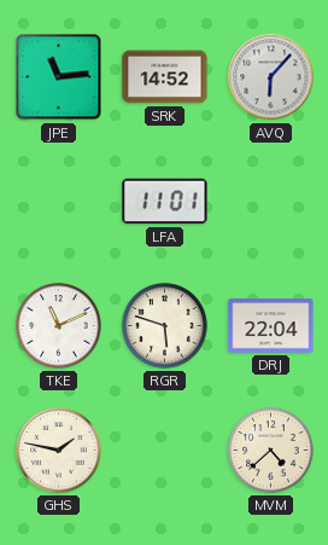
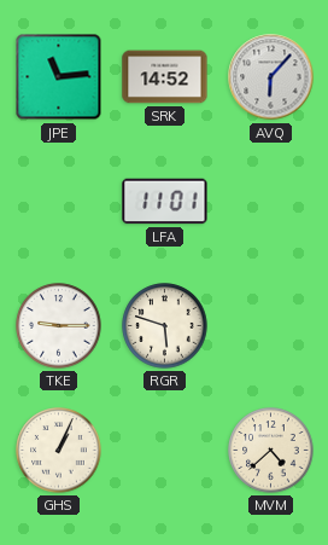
TKE: 11:11 -> 9:15
DRJ: 22:04 -> none
GHS: 1:47 -> 1:04
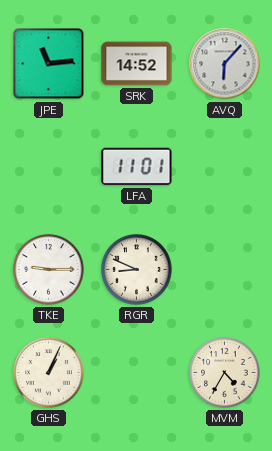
RGR: 5:48 -> 8:49
MVM: 4:38 -> 4:35
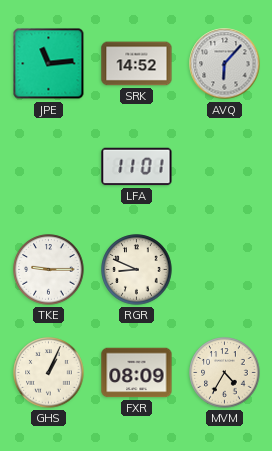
FXR: none -> 08:09
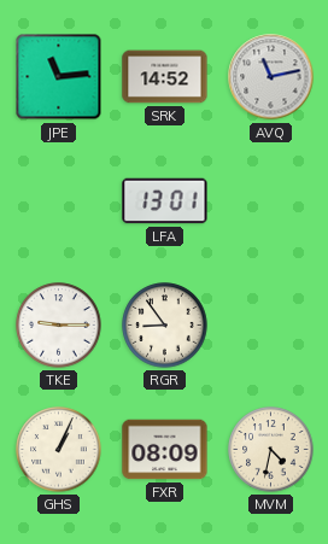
AVQ: 6:07 -> 11:13
LFA: 11:01 -> 13:01
RGR: 8:49 -> 8:54
MVM: 4:35 -> 4:32
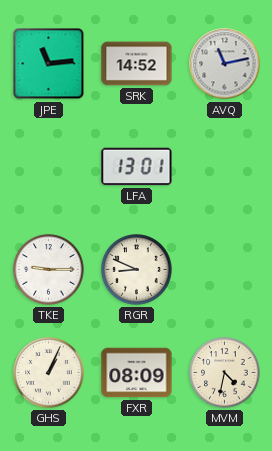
RGR: 8:54 -> 8:49
